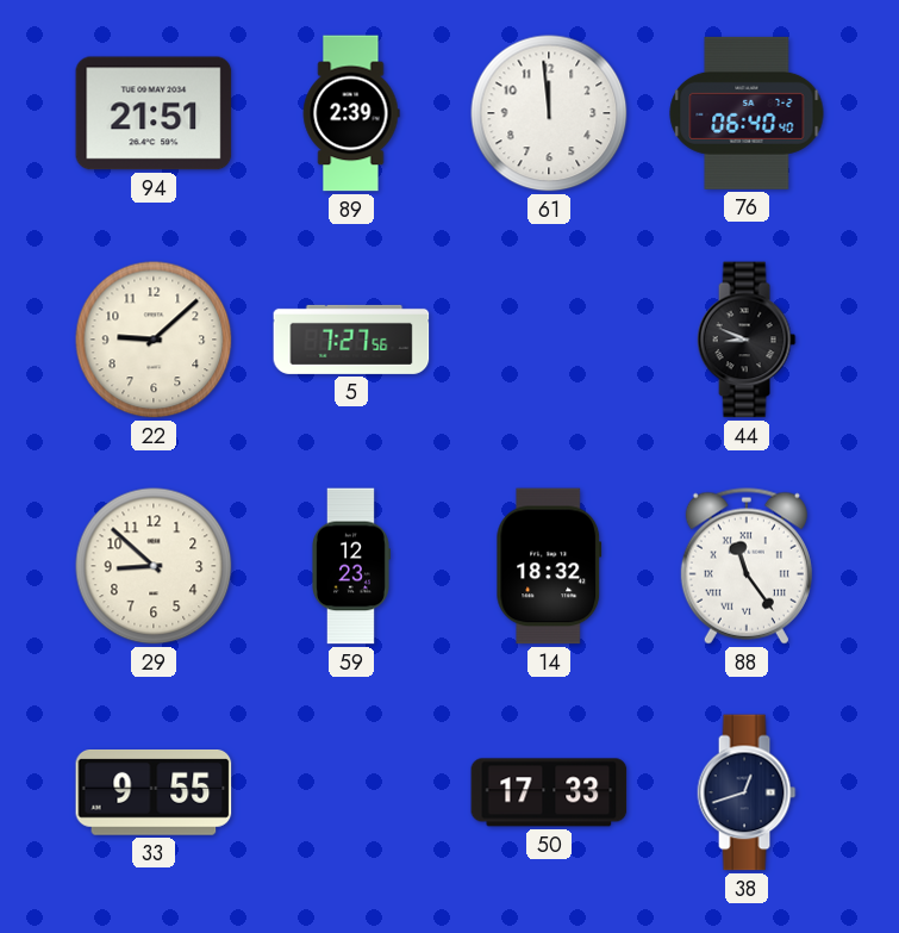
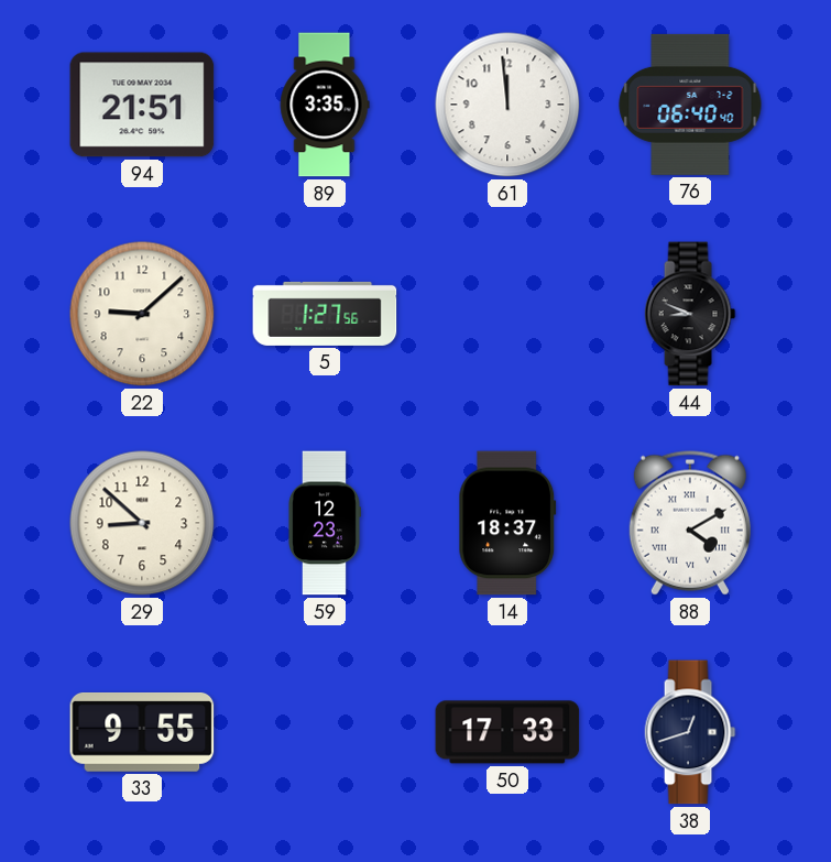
89: 2:39 -> 3:35
5: 7:27 -> 1:27
14: 18:32 -> 18:37
88: 11:24 -> 4:10
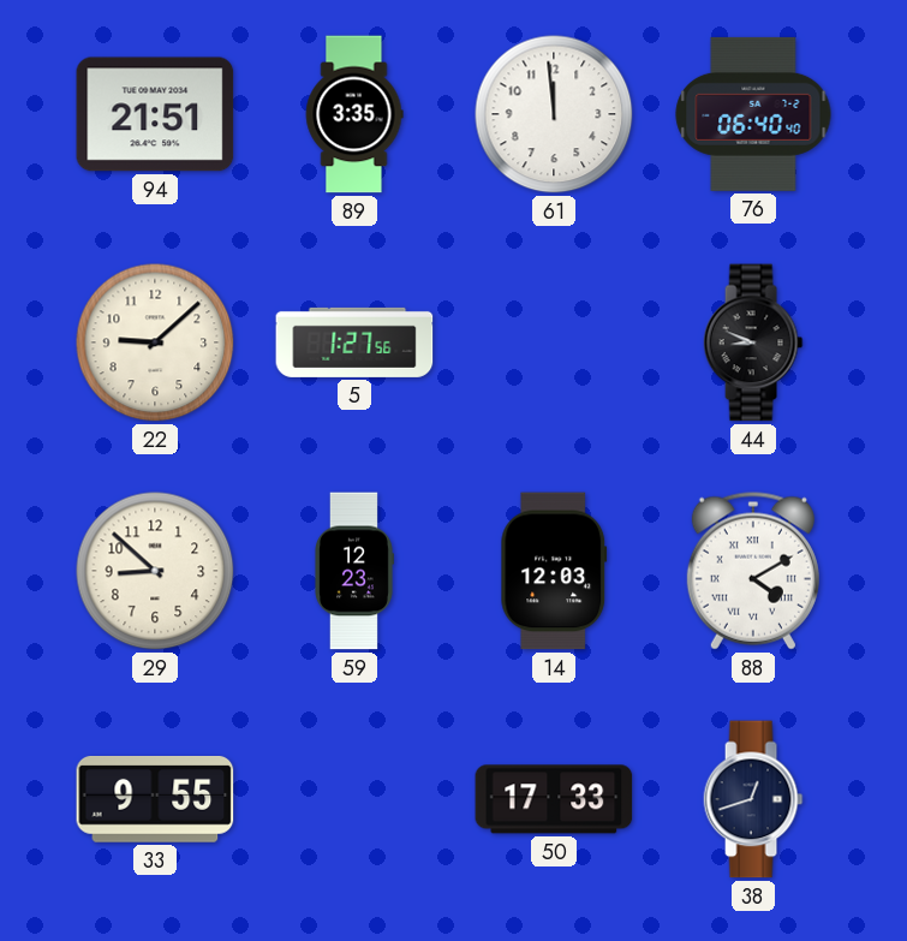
14: 18:37 -> 12:03
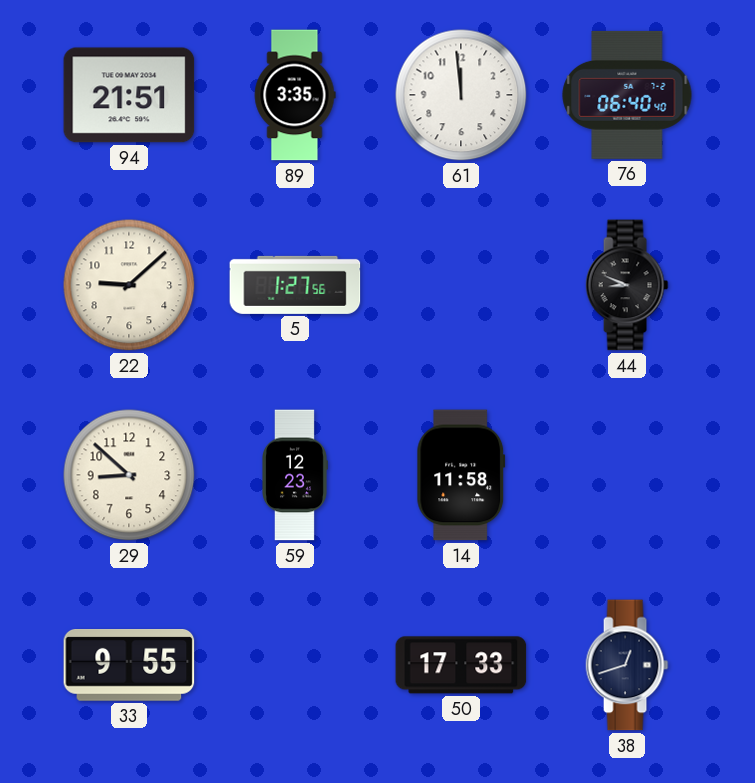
14: 12:03 -> 11:58
88: 4:10 -> none
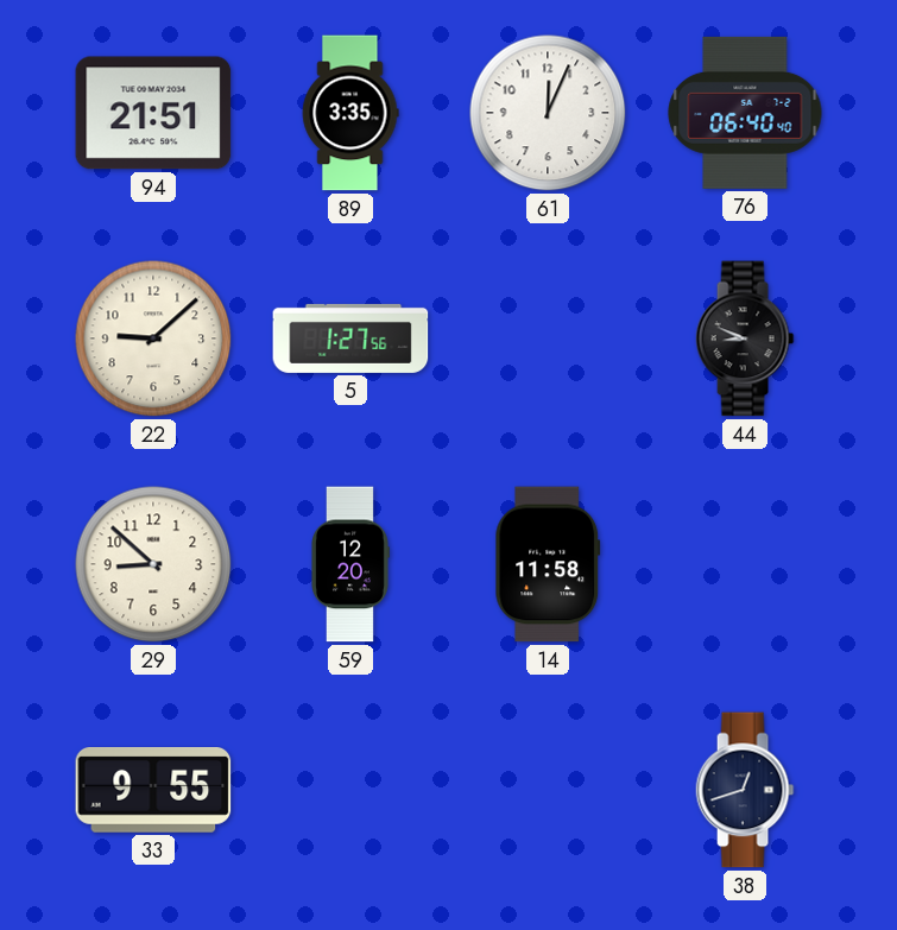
61: 11:59 -> 12:04
59: 12:23 -> 12:20
50: 17:33 -> none
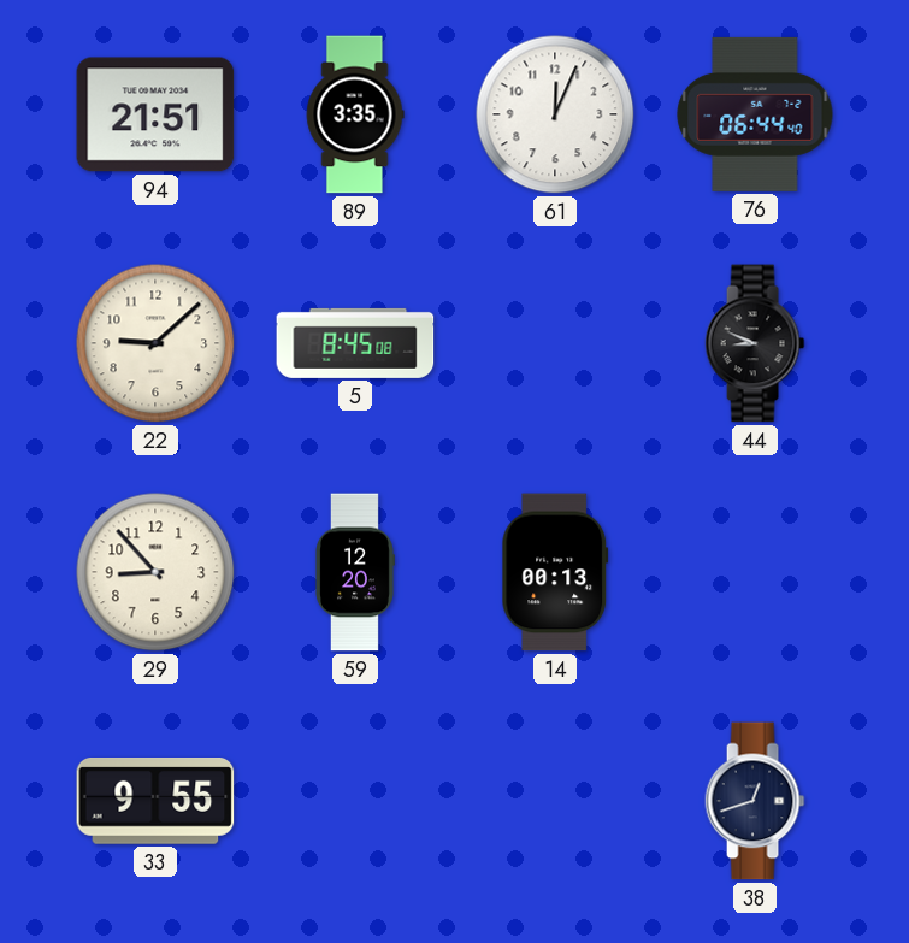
76: 06:40 -> 06:44
5: 1:27 -> 8:45
29: 8:52 -> 8:53
14: 11:58 -> 00:13
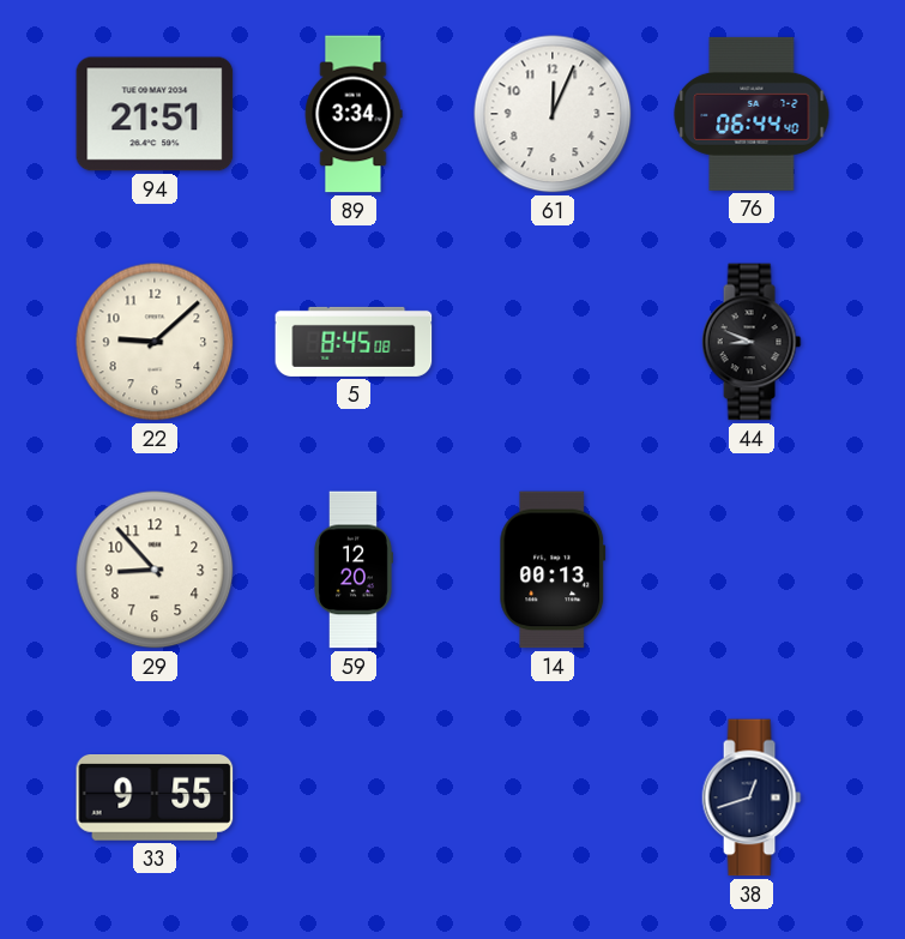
89: 3:35 -> 3:34
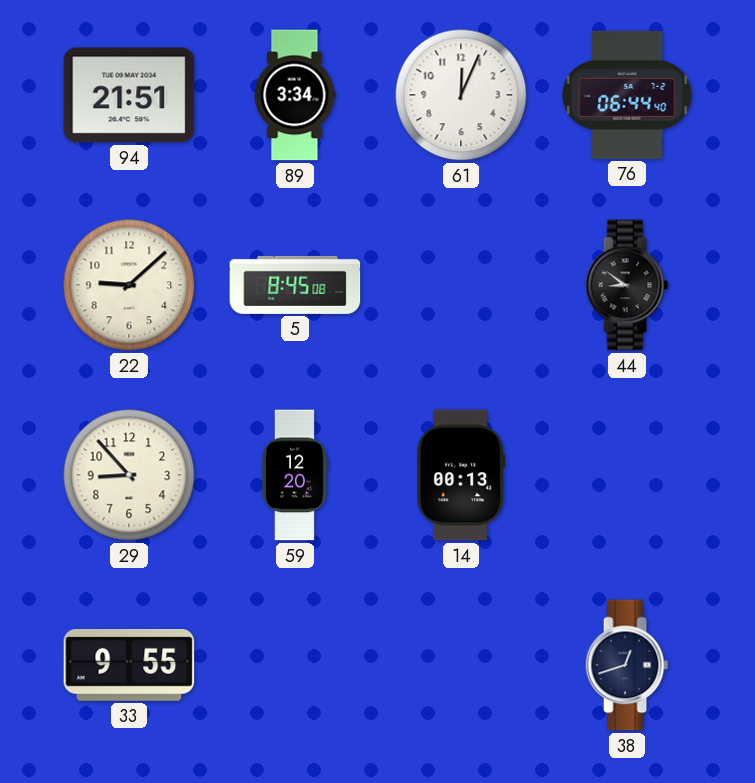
44: 8:49 -> 8:51
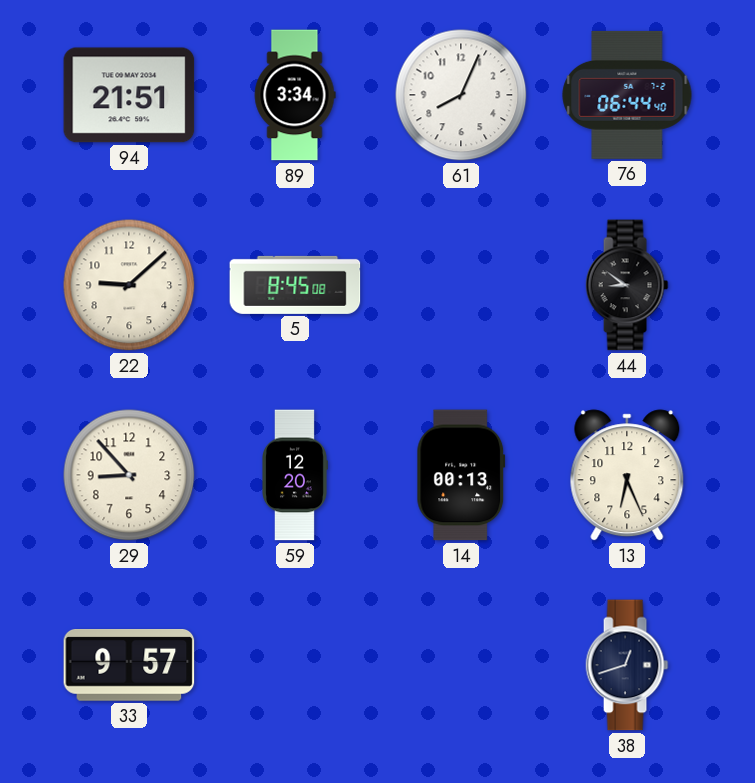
61: 12:04 -> 8:04
13: none -> 6:26
33: 9:55 -> 9:57
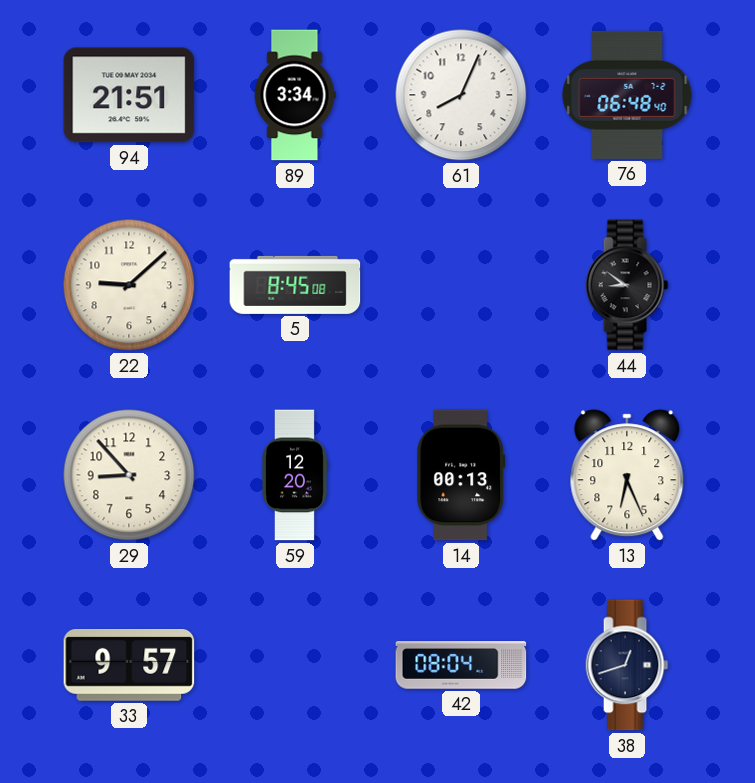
76: 06:44 -> 06:48
42: none -> 08:04
